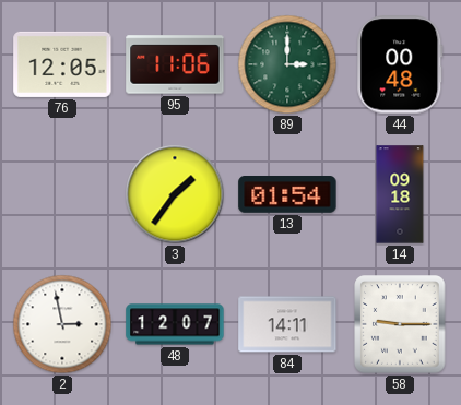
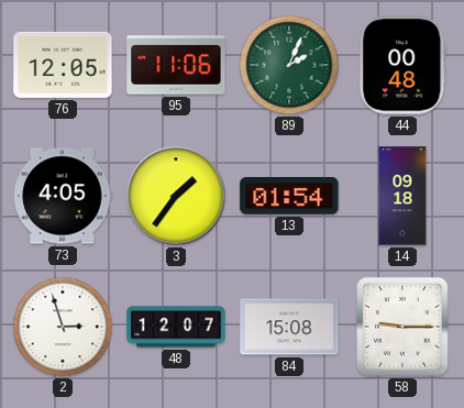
89: 3:00 -> 2:04
73: none -> 4:05
2: 2:58 -> 2:57
84: 14:11 -> 15:08
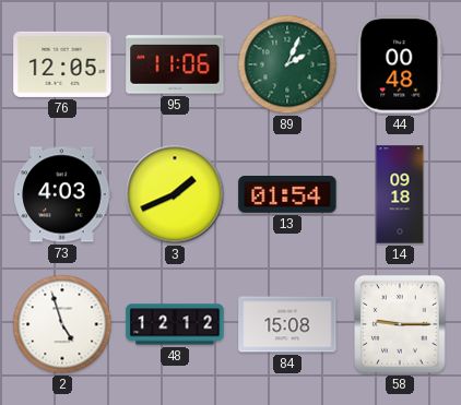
73: 4:05 -> 4:03
3: 1:36 -> 1:41
2: 2:57 -> 4:57
48: 12:07 -> 12:12
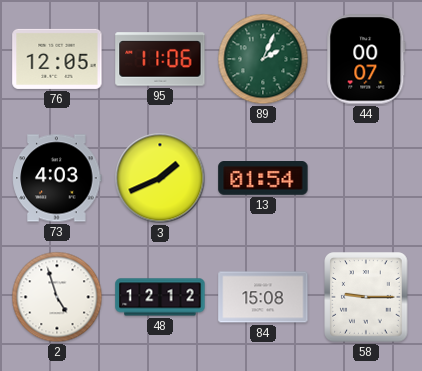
44: 00:48 -> 00:07
14: 09:18 -> none
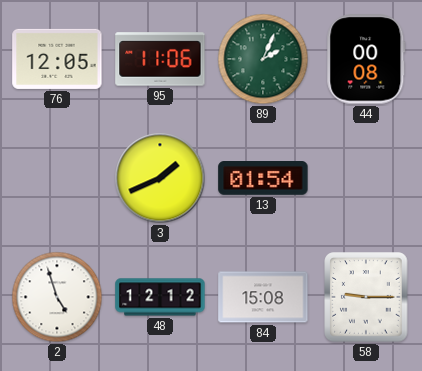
44: 00:07 -> 00:08
73: 4:03 -> none
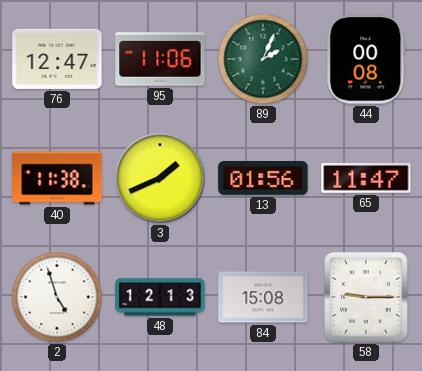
76: 12:05 -> 12:47
40: none -> 11:38
13: 01:54 -> 01:56
65: none -> 11:47
48: 12:12 -> 12:13
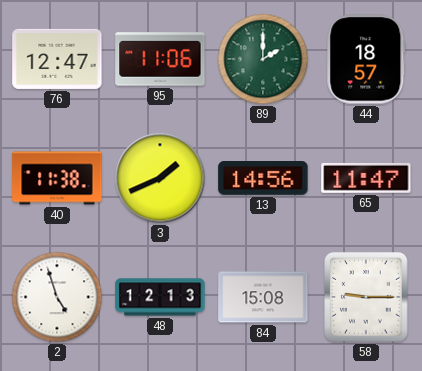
89: 2:04 -> 2:00
44: 00:08 -> 18:57
13: 01:56 -> 14:56
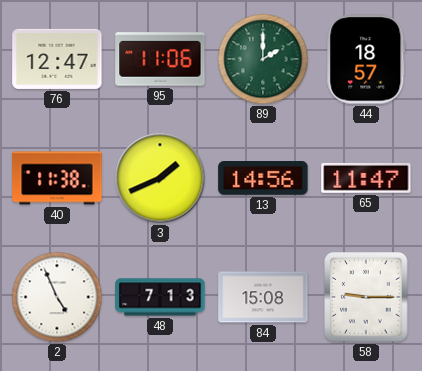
2: 4:57 -> 4:56
48: 12:13 -> 7:13
